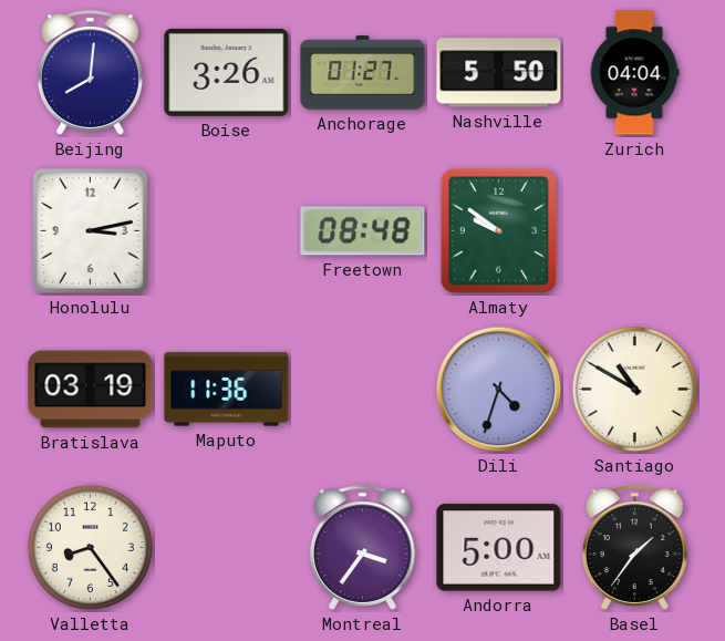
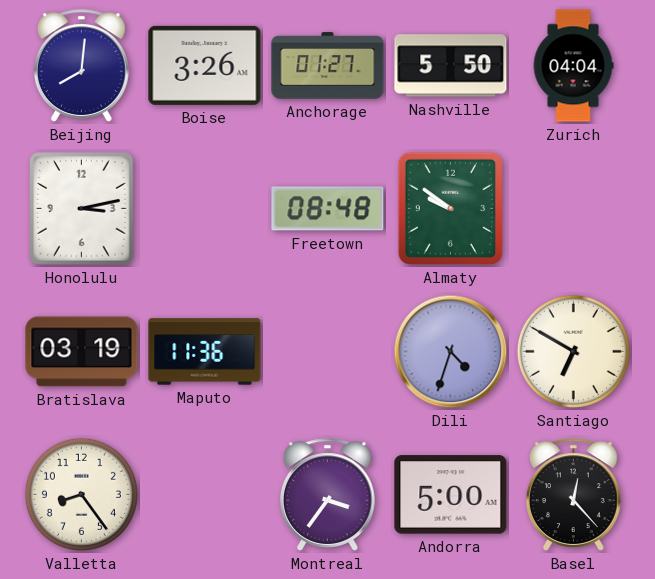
Santiago: 10:50 -> 6:50
Basel: 1:36 -> 12:23
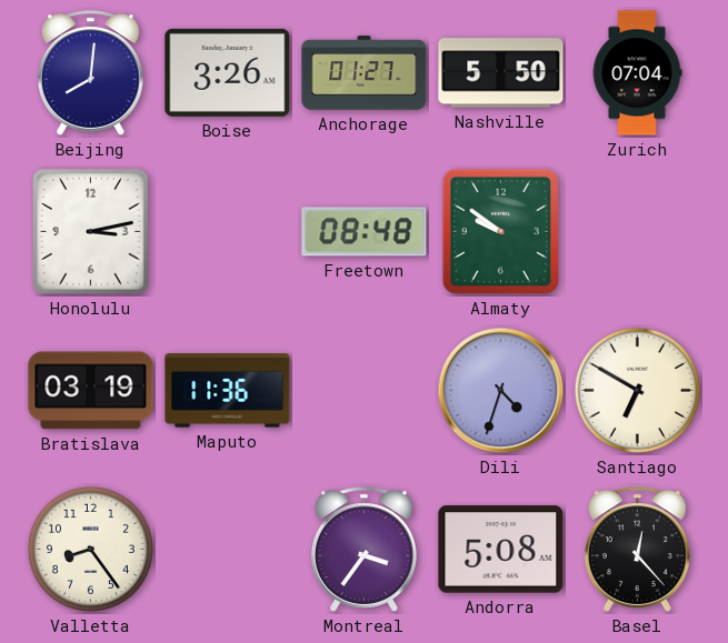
Zurich: 04:04 -> 07:04
Andorra: 5:00 -> 5:08
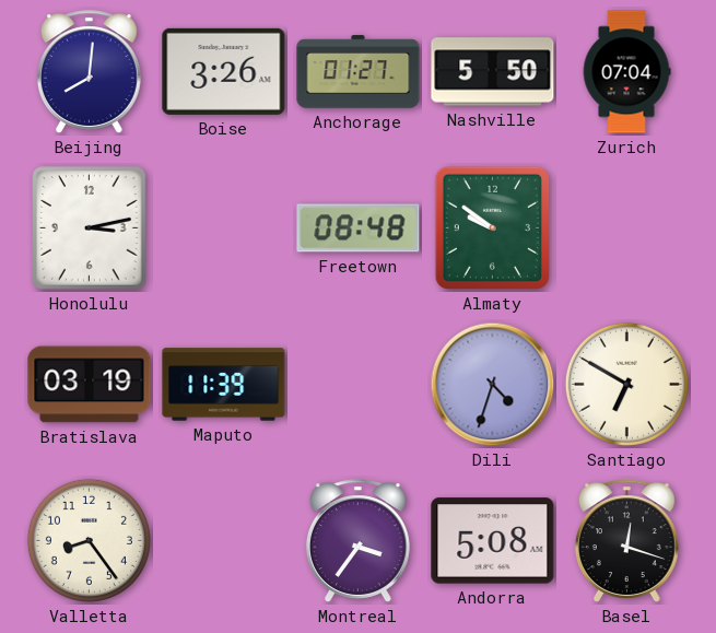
Maputo: 11:36 -> 11:39
Basel: 12:23 -> 12:18
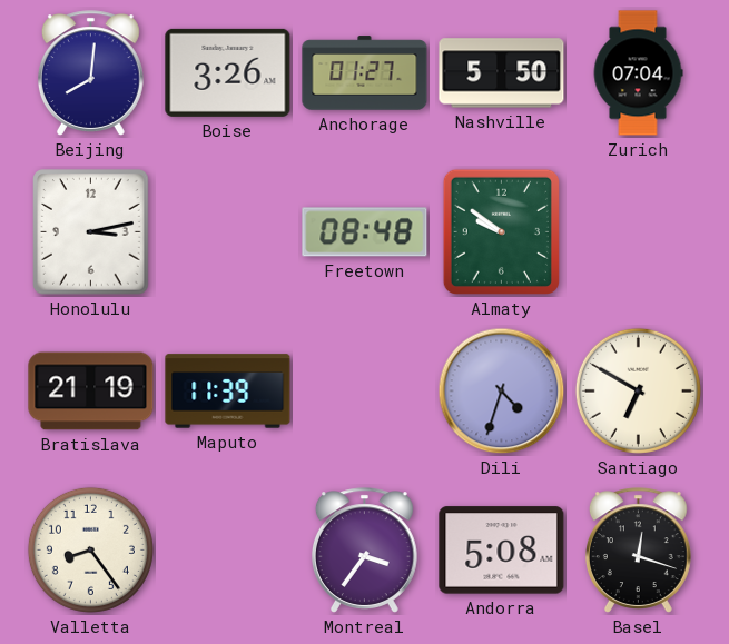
Bratislava: 03:19 -> 21:19
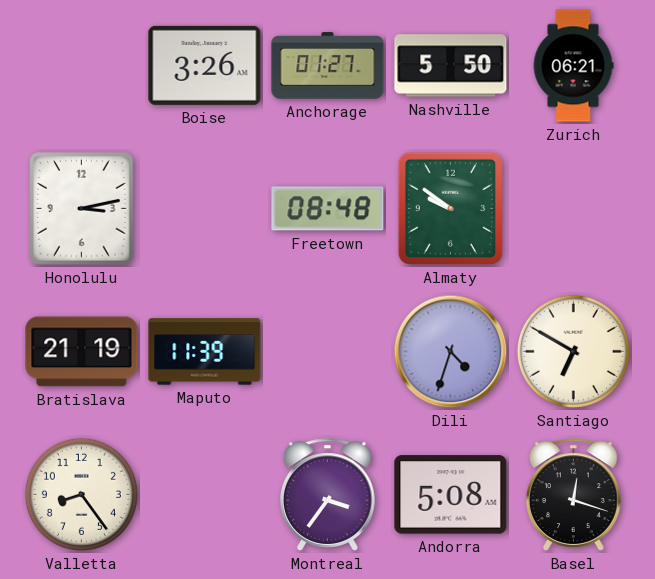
Beijing: 8:01 -> none
Zurich: 07:04 -> 06:21
